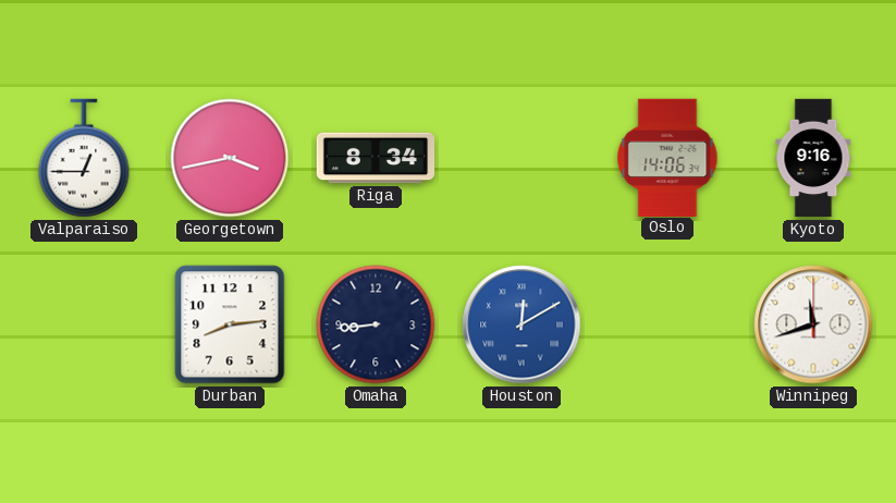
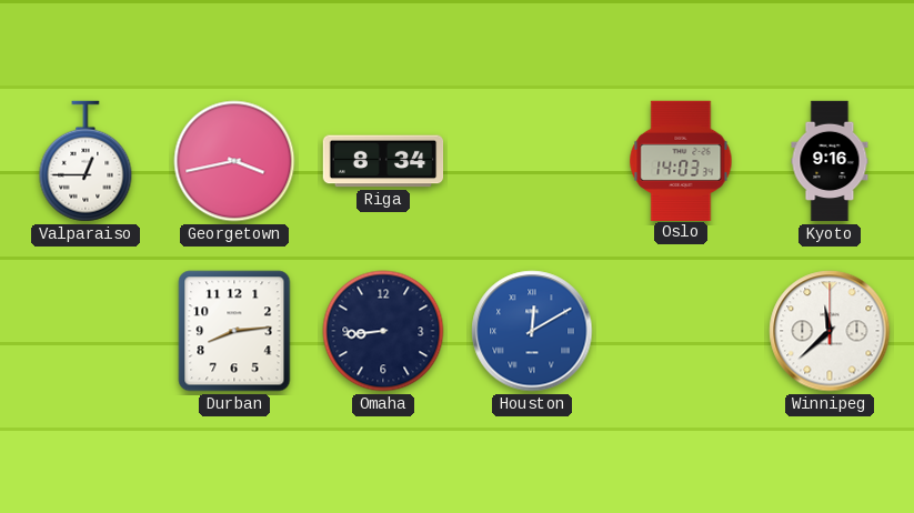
Oslo: 14:06 -> 14:03
Winnipeg: 11:42 -> 11:38
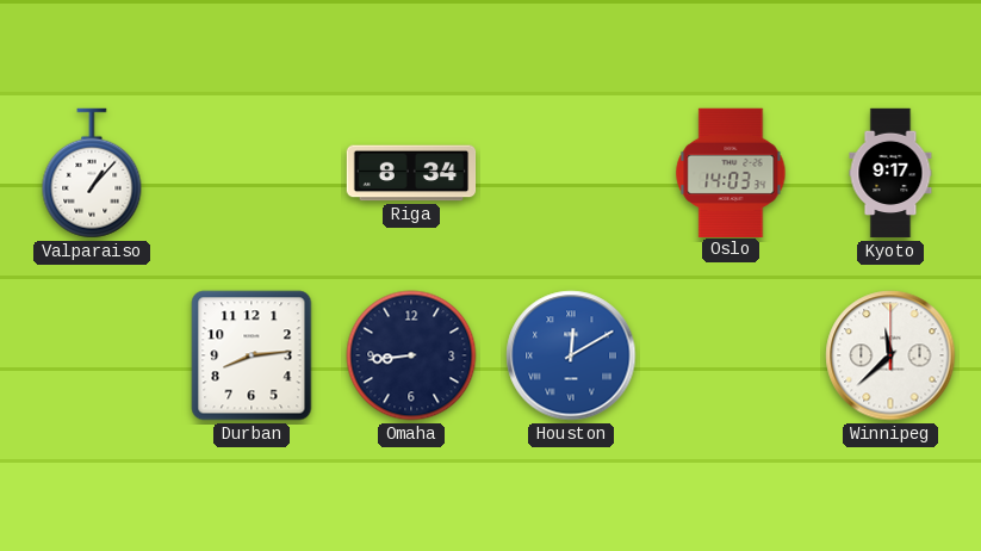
Valparaiso: 12:45 -> 1:07
Georgetown: 3:43 -> none
Kyoto: 9:16 -> 9:17
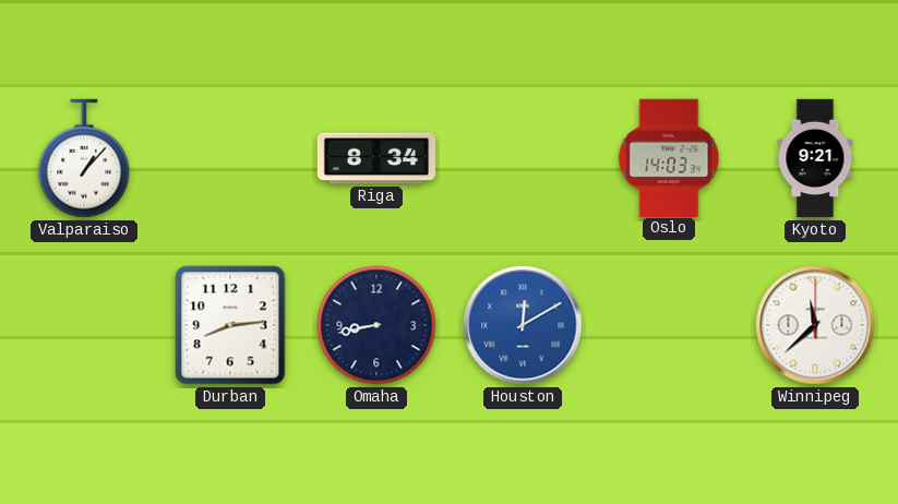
Kyoto: 9:17 -> 9:21
Omaha: 8:44 -> 8:43
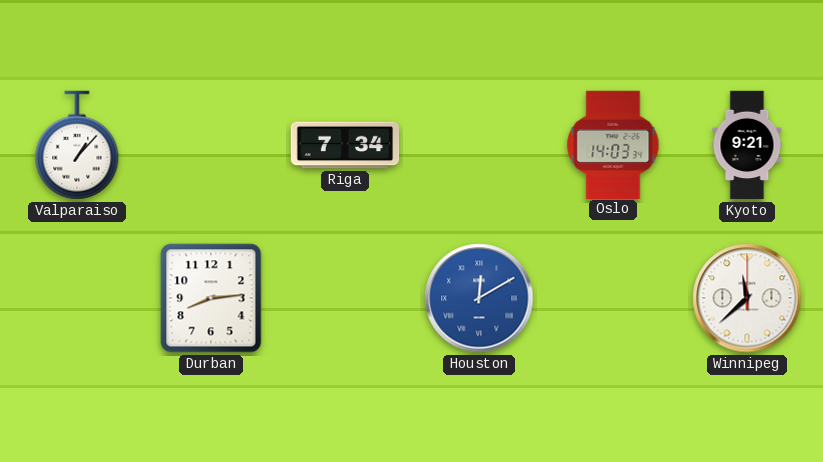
Riga: 8:34 -> 7:34
Omaha: 8:43 -> none
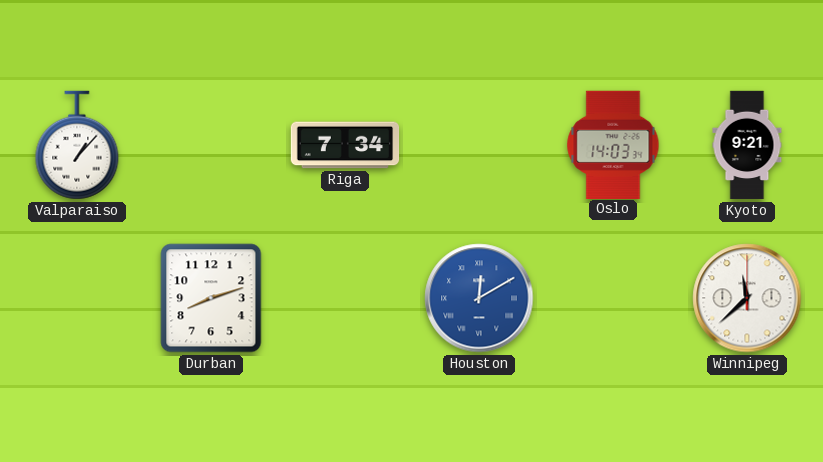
Durban: 8:14 -> 8:12
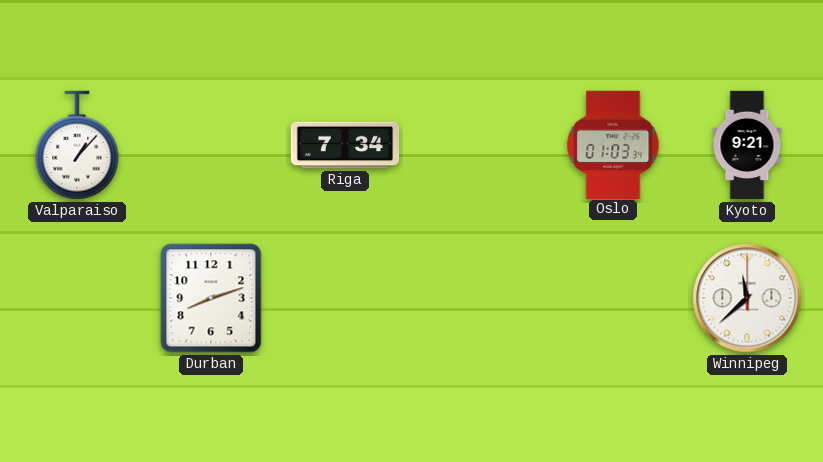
Oslo: 14:03 -> 01:03
Houston: 12:10 -> none
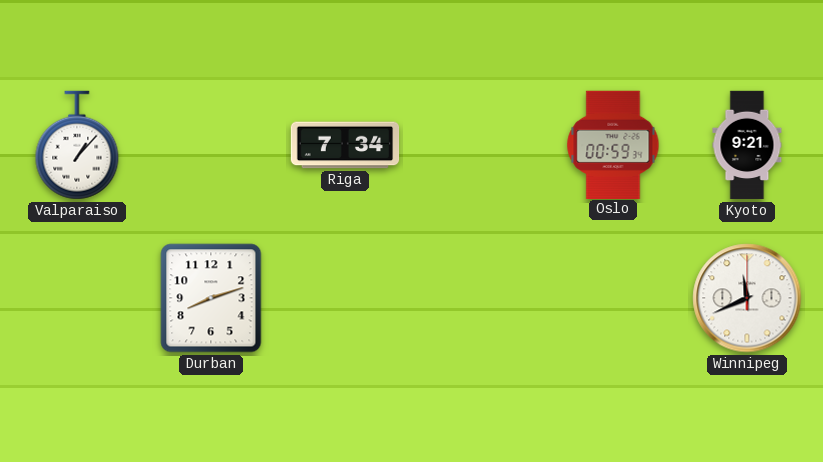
Oslo: 01:03 -> 00:59
Winnipeg: 11:38 -> 11:41
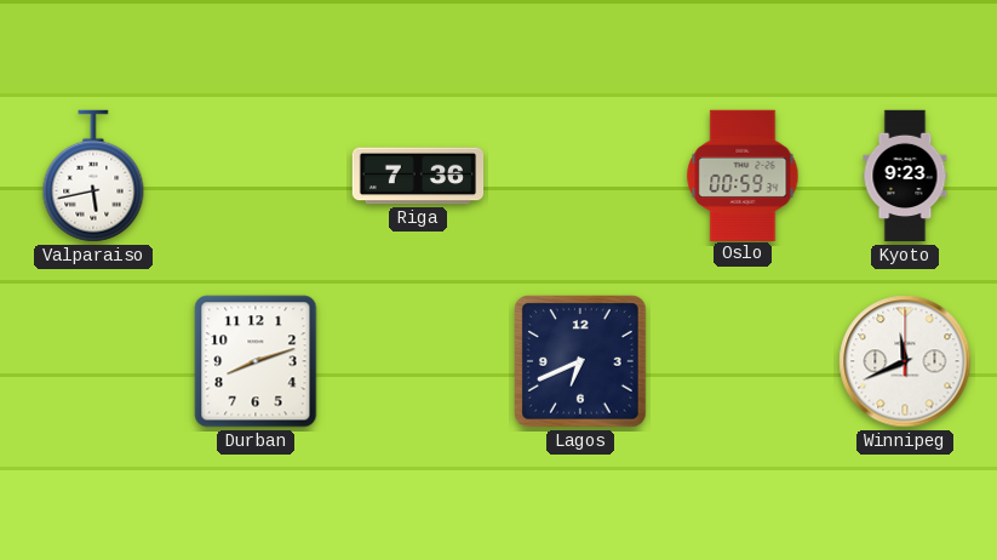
Valparaiso: 1:07 -> 5:43
Riga: 7:34 -> 7:36
Kyoto: 9:21 -> 9:23
Lagos: none -> 6:41
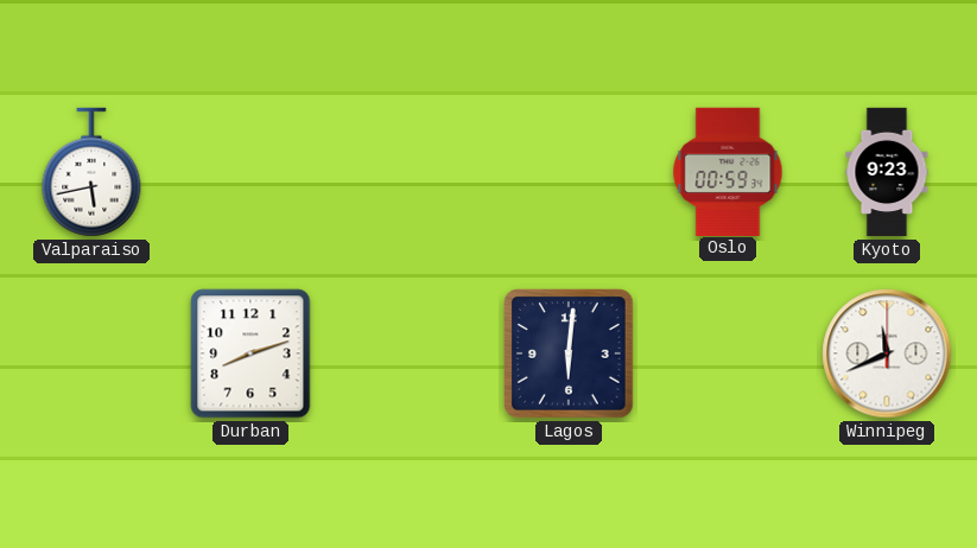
Riga: 7:36 -> none
Lagos: 6:41 -> 6:01
